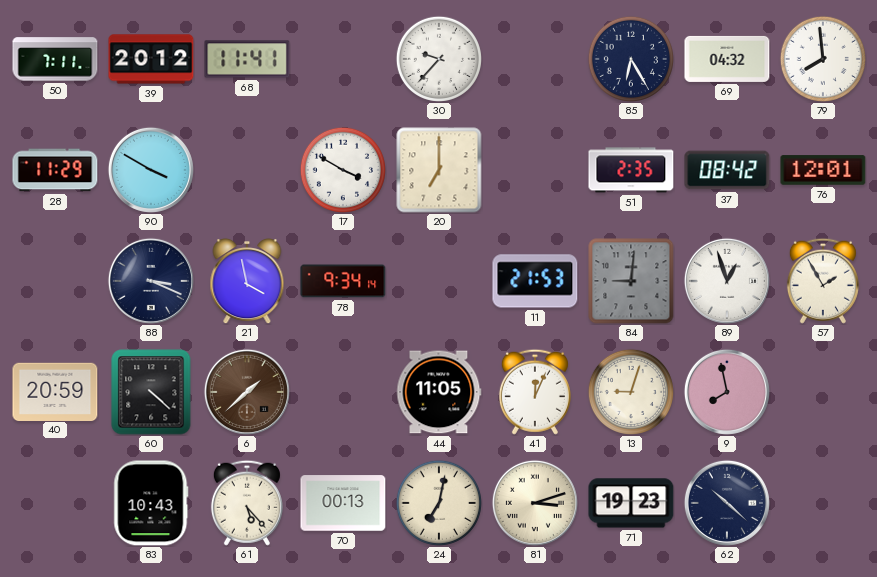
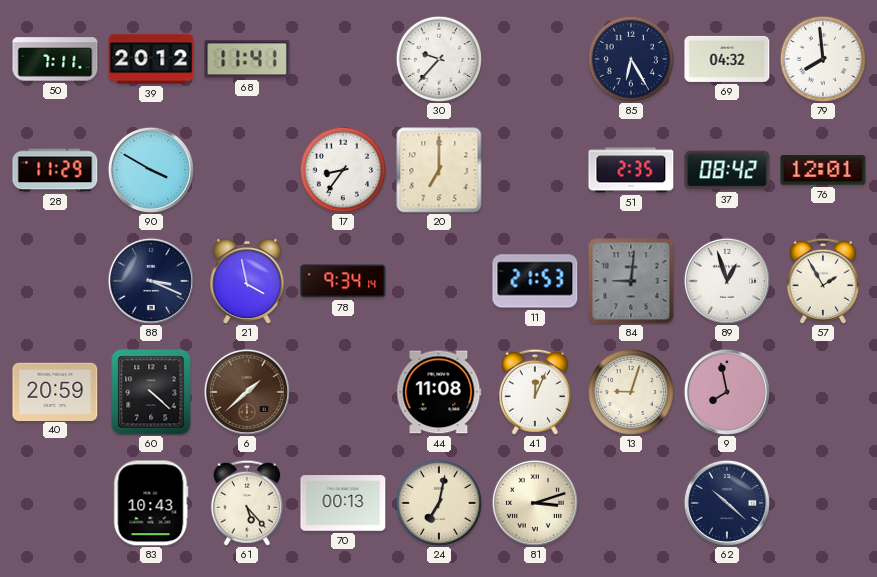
17: 3:50 -> 8:36
44: 11:05 -> 11:08
71: 19:23 -> none
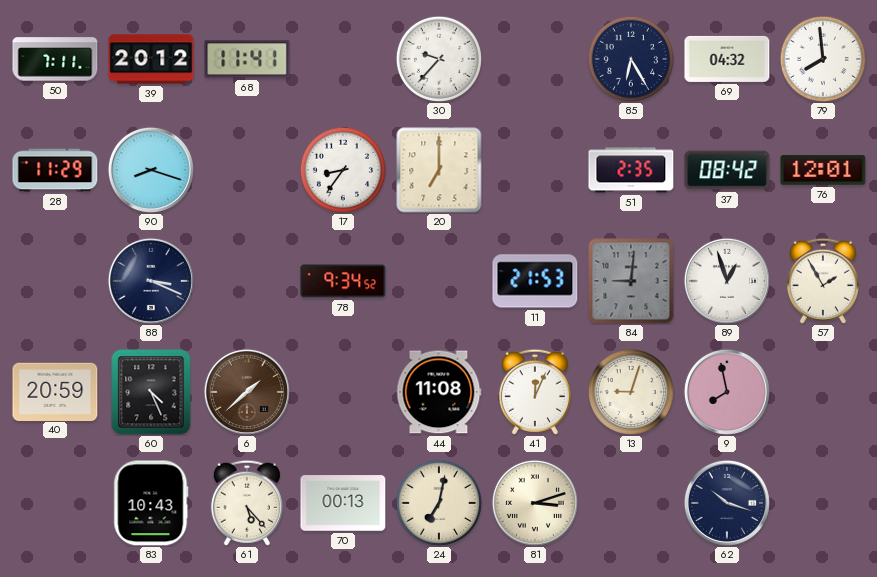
90: 3:50 -> 8:18
21: 3:58 -> none
78: 9:34:14 -> 9:34:52
60: 4:22 -> 4:26
62: 10:22 -> 10:18
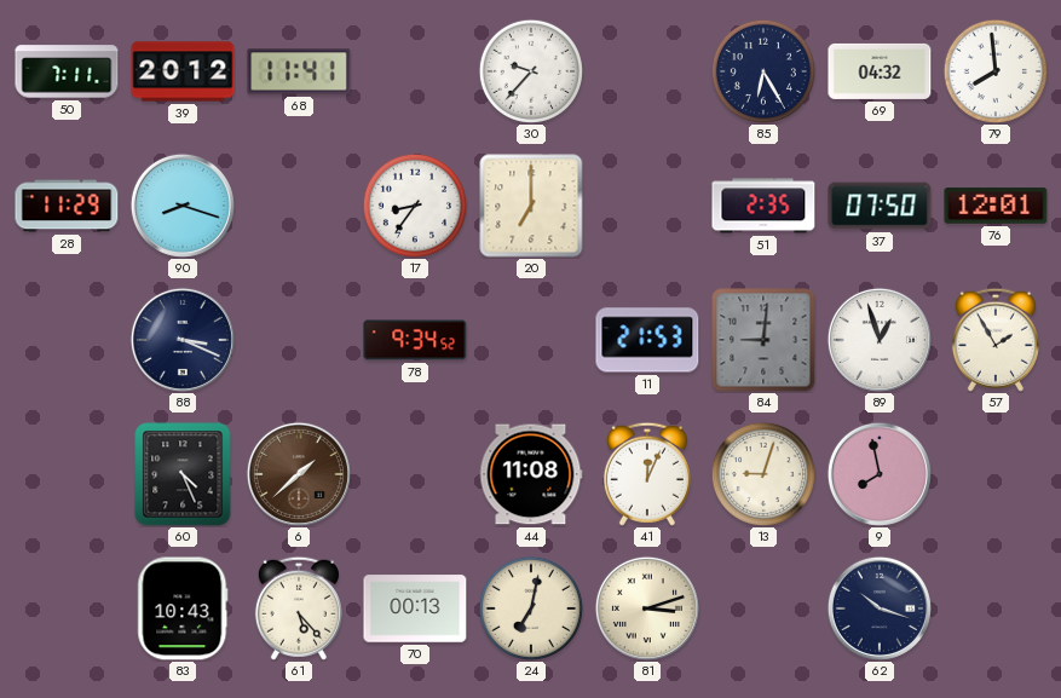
37: 08:42 -> 07:50
40: 20:59 -> none
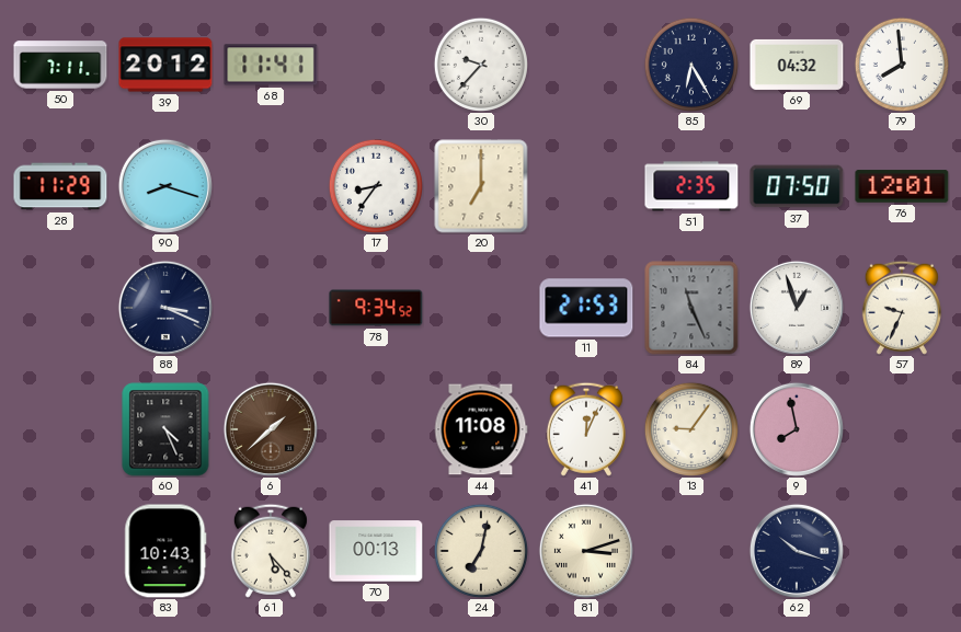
84: 9:01 -> 11:26
57: 1:55 -> 9:34
13: 9:03 -> 9:06
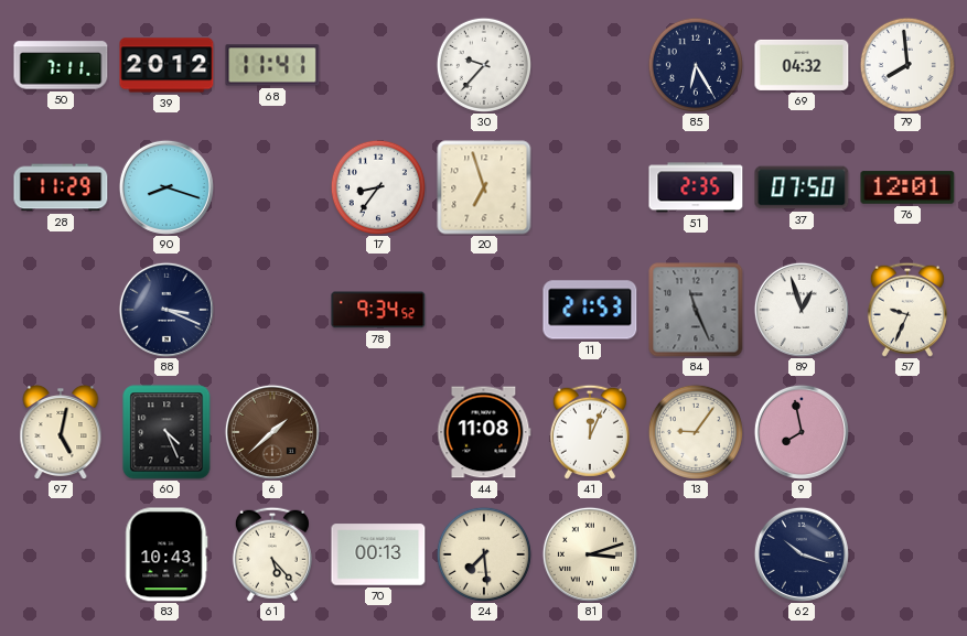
20: 7:00 -> 6:57
97: none -> 5:02
24: 7:02 -> 7:29
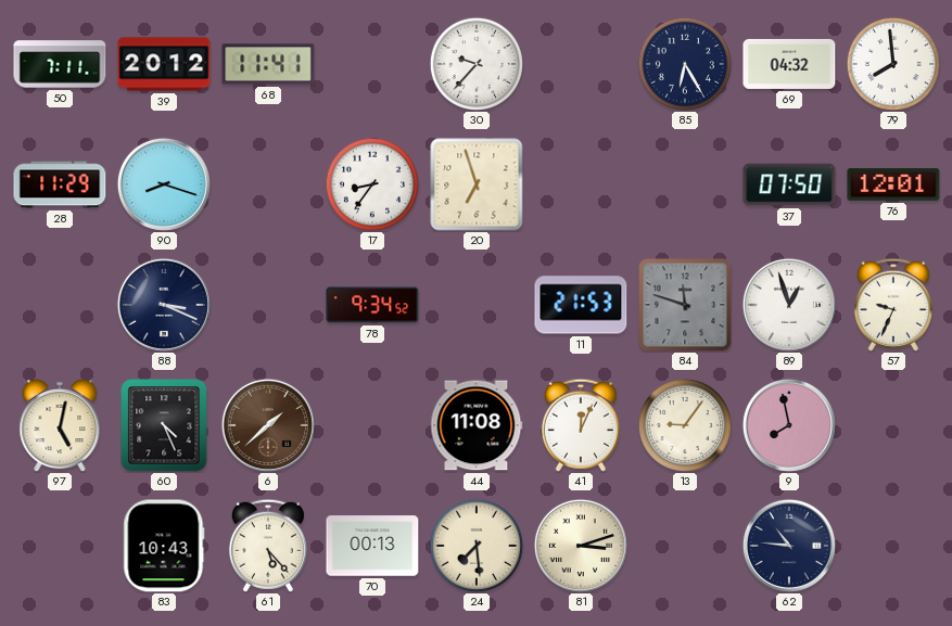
51: 2:35 -> none
84: 11:26 -> 11:48
62: 10:18 -> 10:46
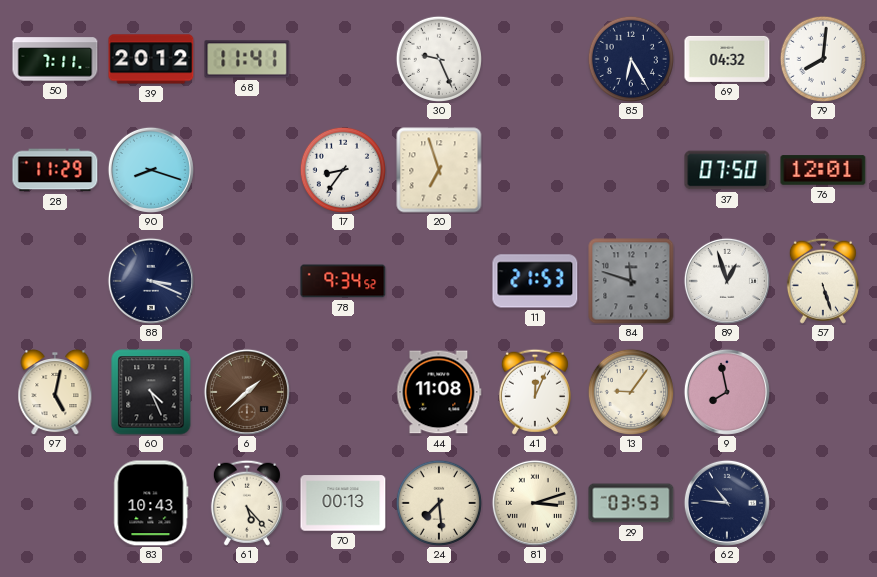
30: 9:37 -> 9:26
79: 7:59 -> 8:01
57: 9:34 -> 5:27
29: none -> 03:53
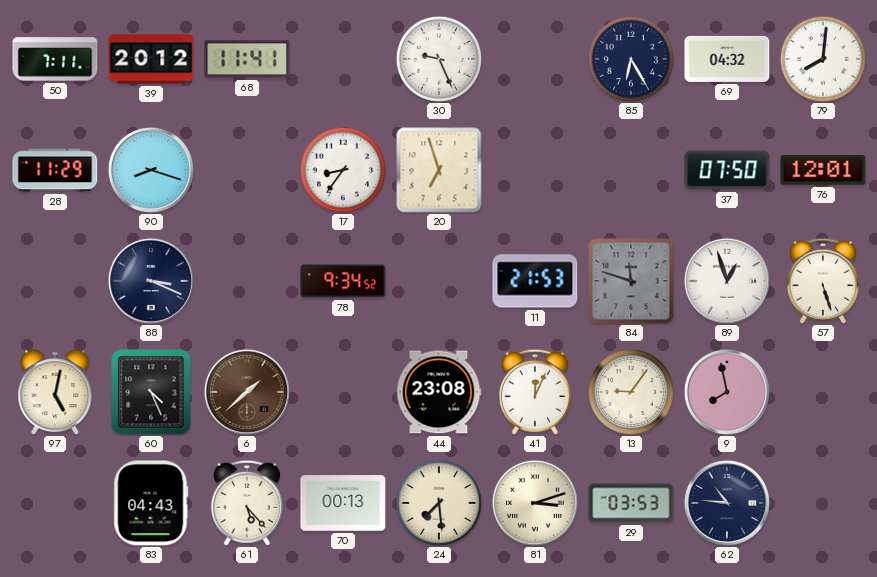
44: 11:08 -> 23:08
83: 10:43 -> 04:43
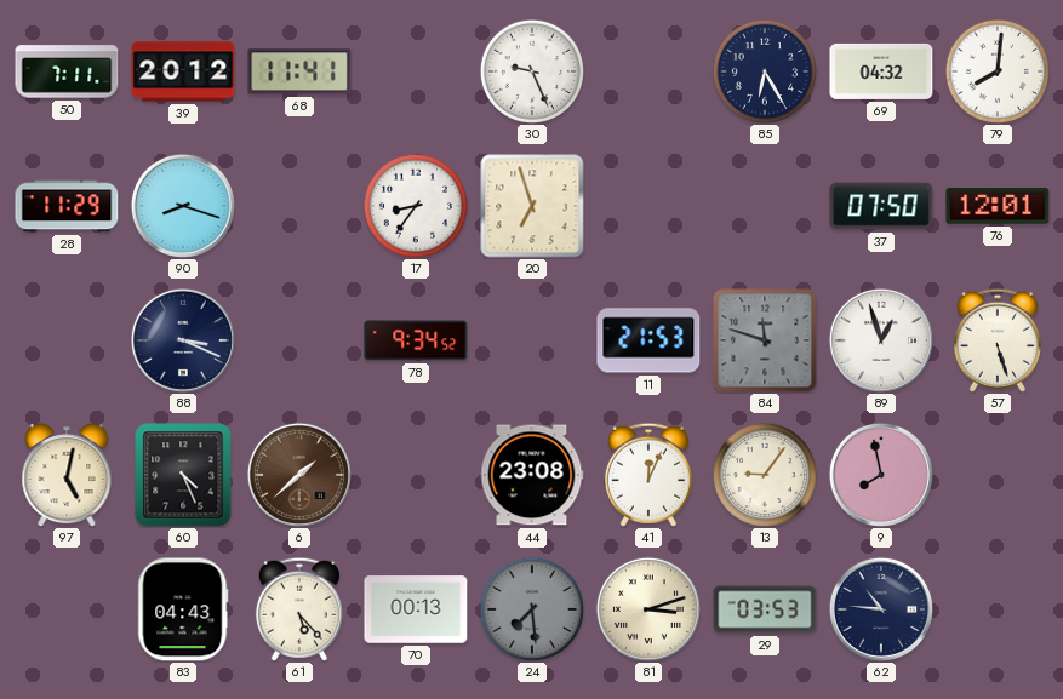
24 dial: cream -> grey
